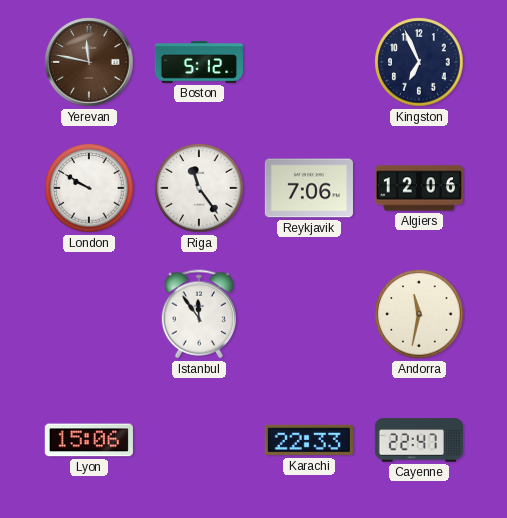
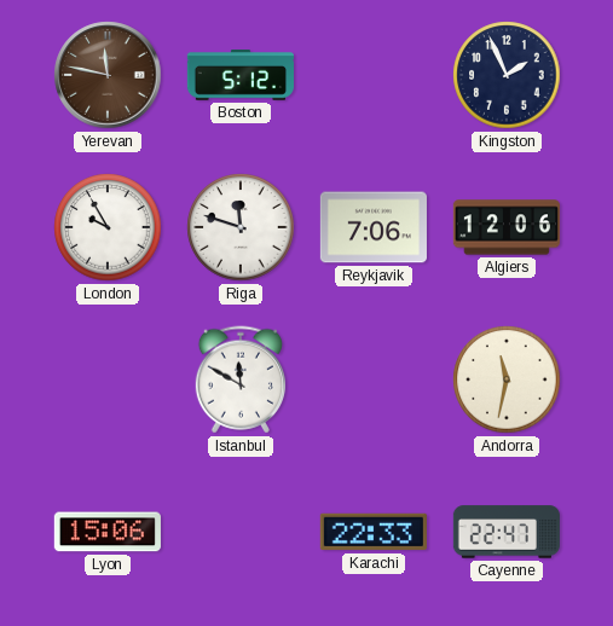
Kingston: 6:56 -> 1:56
London: 9:50 -> 9:55
Riga: 11:24 -> 11:48
Istanbul: 11:54 -> 11:50
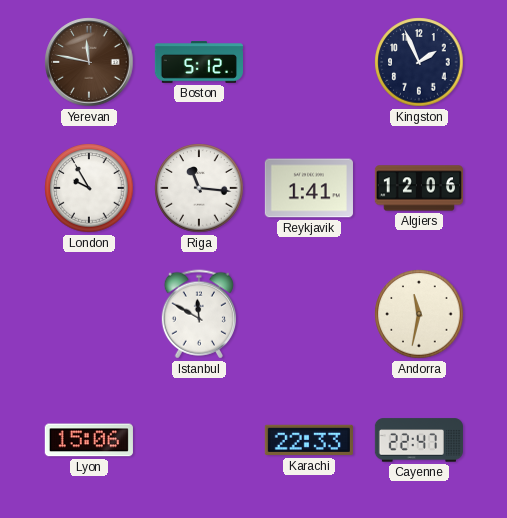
Riga: 11:48 -> 11:16
Reykjavik: 7:06 -> 1:41
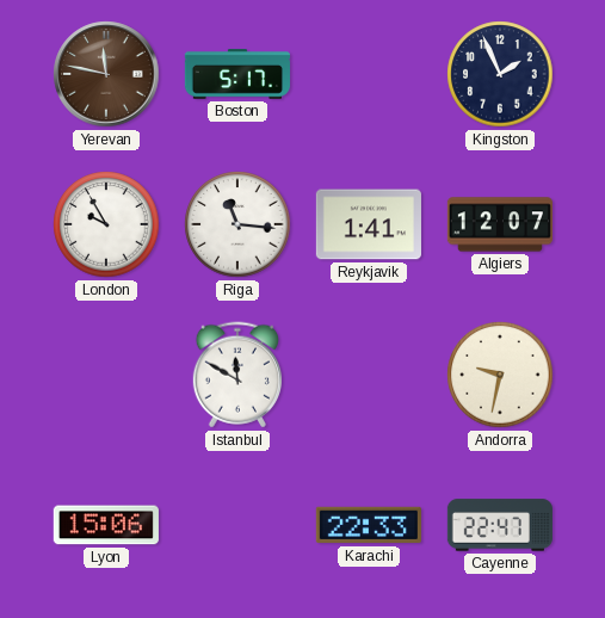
Boston: 5:12 -> 5:17
Algiers: 12:06 -> 12:07
Andorra: 11:32 -> 9:32
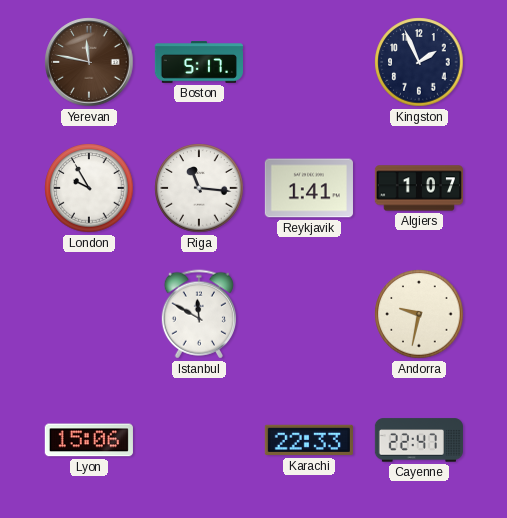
Algiers: 12:07 -> 1:07
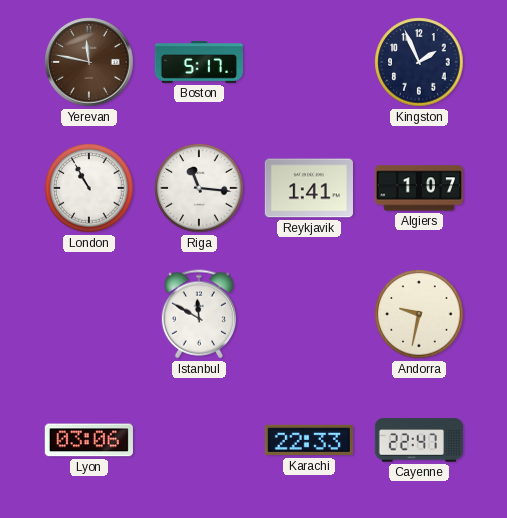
London: 9:55 -> 10:55
Lyon: 15:06 -> 03:06
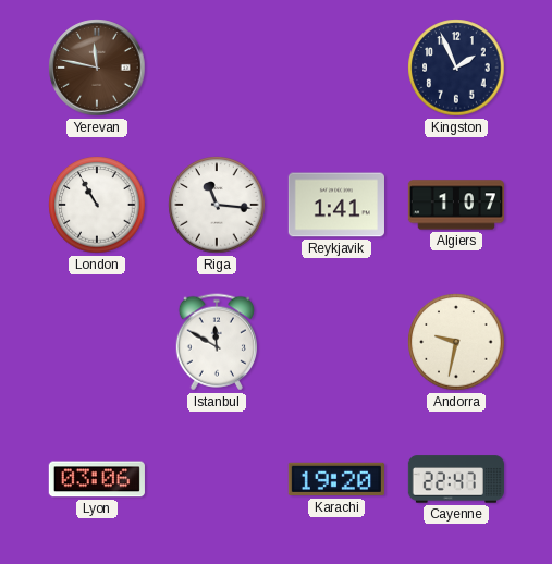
Boston: 5:17 -> none
Karachi: 22:33 -> 19:20
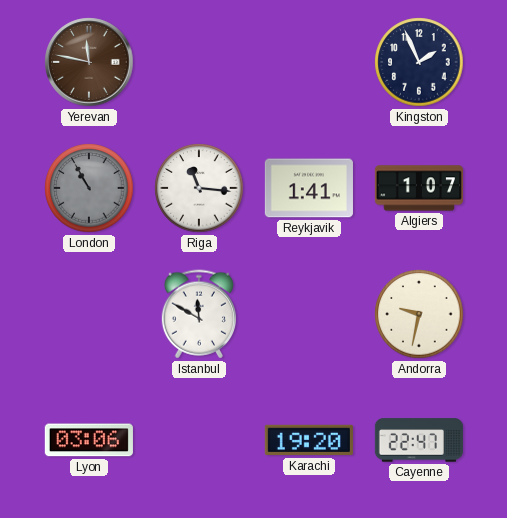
London dial: white -> grey
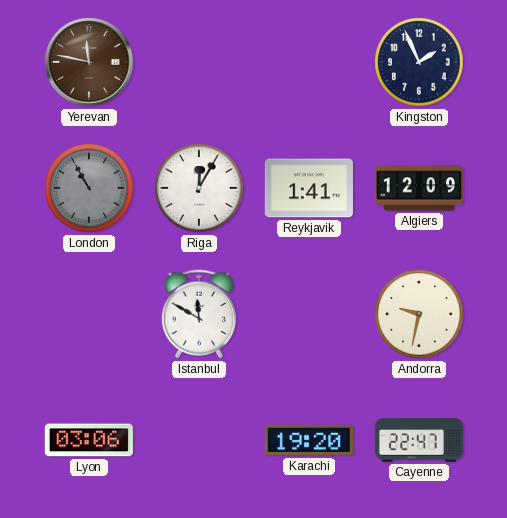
Riga: 11:16 -> 12:05
Algiers: 1:07 -> 12:09
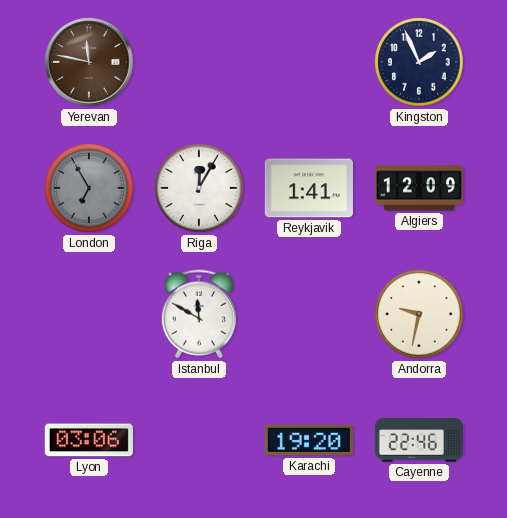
London: 10:55 -> 6:55
Cayenne: 22:47 -> 22:46
